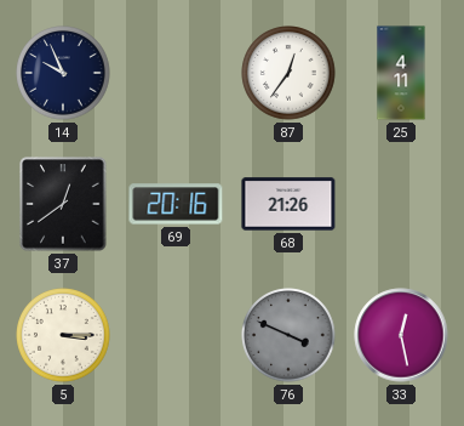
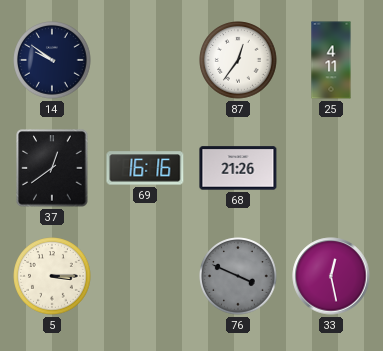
14: 9:56 -> 9:51
69: 20:16 -> 16:16
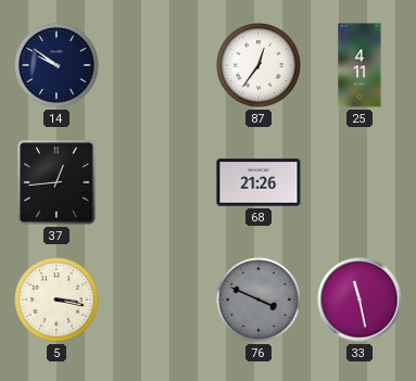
37: 12:39 -> 12:44
69: 16:16 -> none
5: 3:15 -> 3:17
33: 12:28 -> 11:28
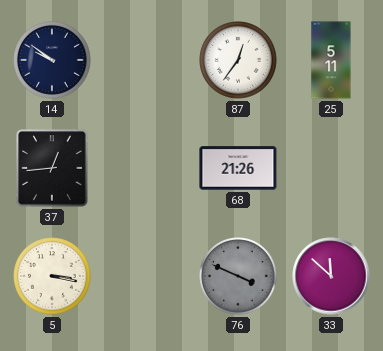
25: 4:11 -> 5:11
33: 11:28 -> 11:52
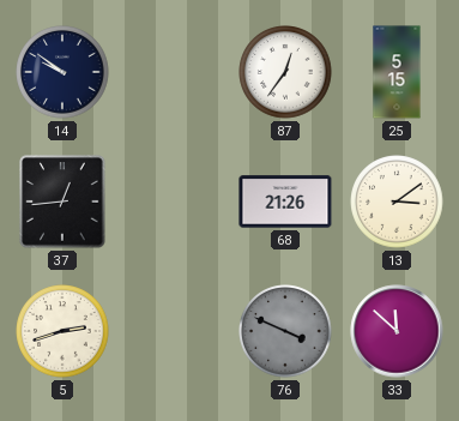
25: 5:11 -> 5:15
13: none -> 3:09
5: 3:17 -> 2:42
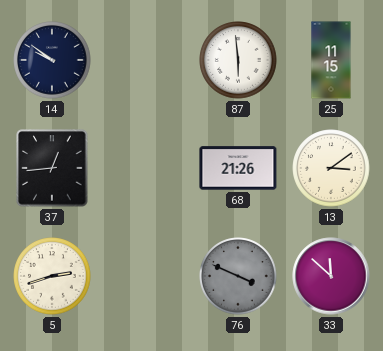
87: 12:36 -> 5:59
25: 5:15 -> 11:15
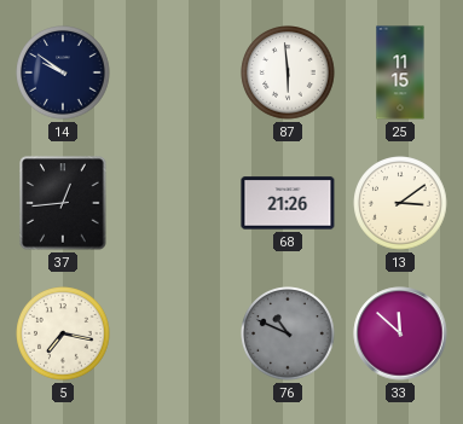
5: 2:42 -> 7:17
76: 3:49 -> 10:49
